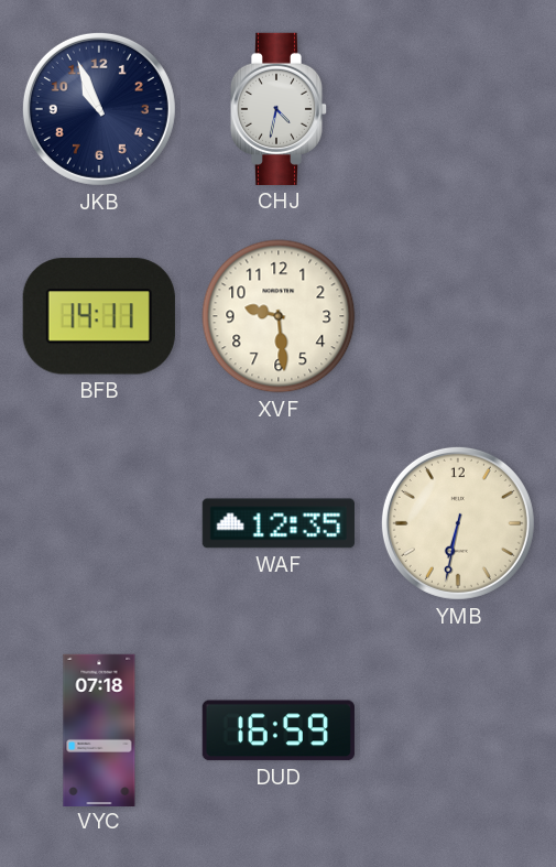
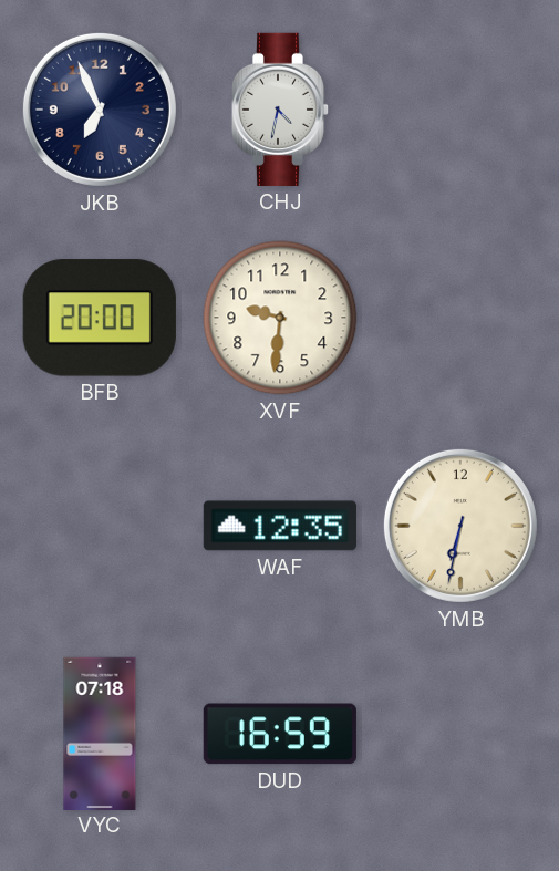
JKB: 10:56 -> 6:56
BFB: 14:11 -> 20:00
XVF: 9:29 -> 9:31
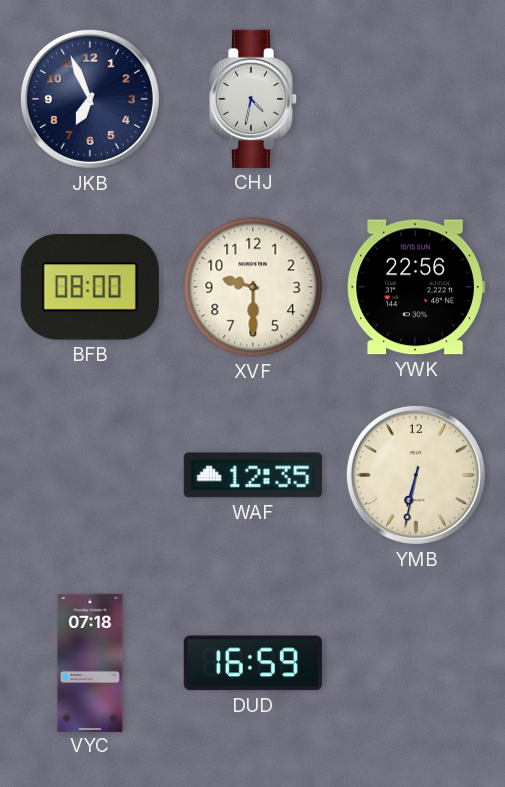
BFB: 20:00 -> 08:00
XVF: 9:31 -> 9:30
YWK: none -> 22:56
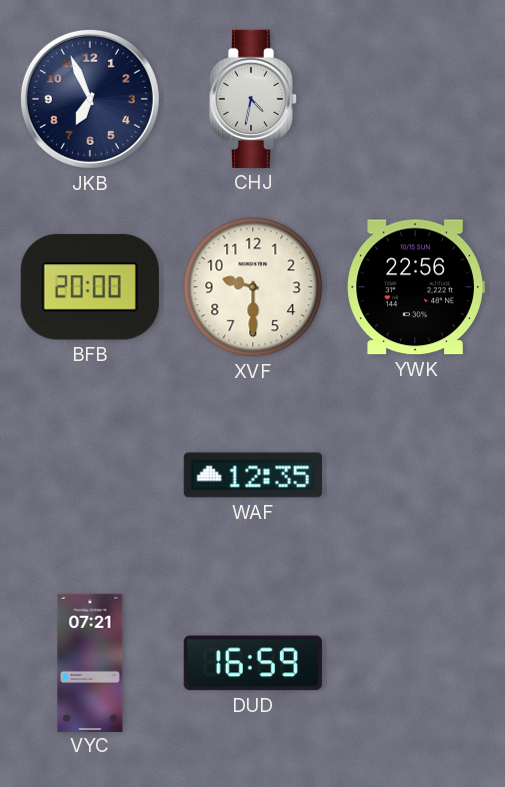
BFB: 08:00 -> 20:00
YMB: 6:32 -> none
VYC: 07:18 -> 07:21
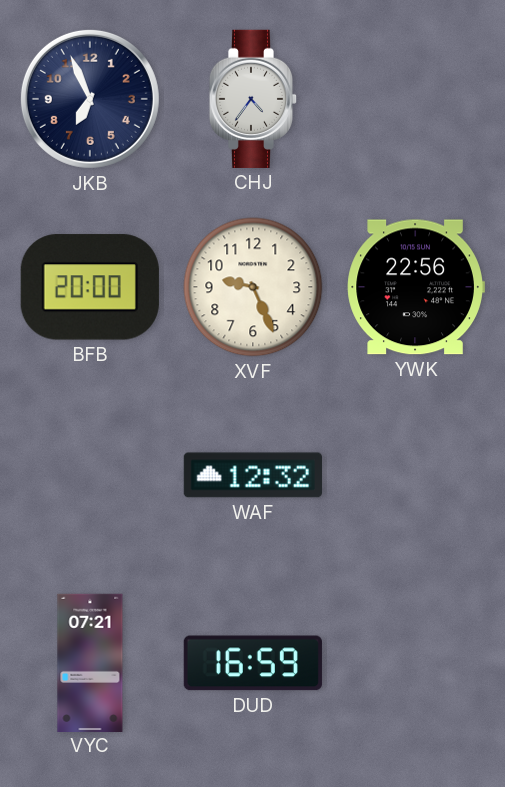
CHJ: 4:32 -> 4:36
XVF: 9:30 -> 9:26
WAF: 12:35 -> 12:32
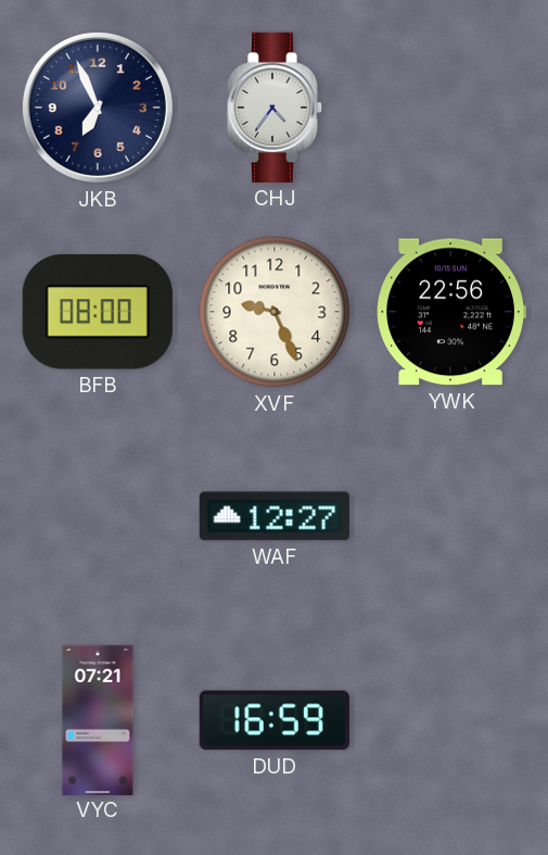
BFB: 20:00 -> 08:00
WAF: 12:32 -> 12:27
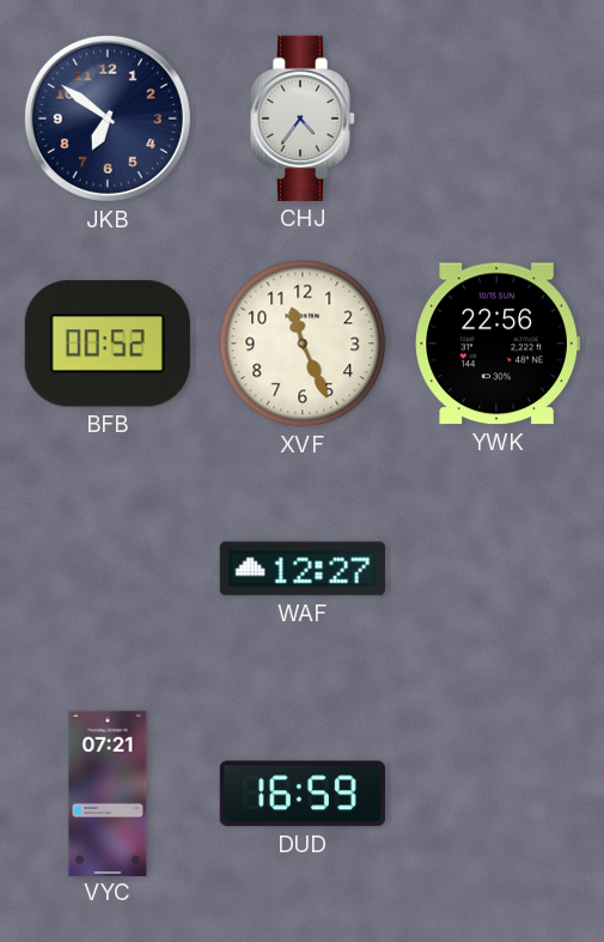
JKB: 6:56 -> 6:51
BFB: 08:00 -> 00:52
XVF: 9:26 -> 11:26
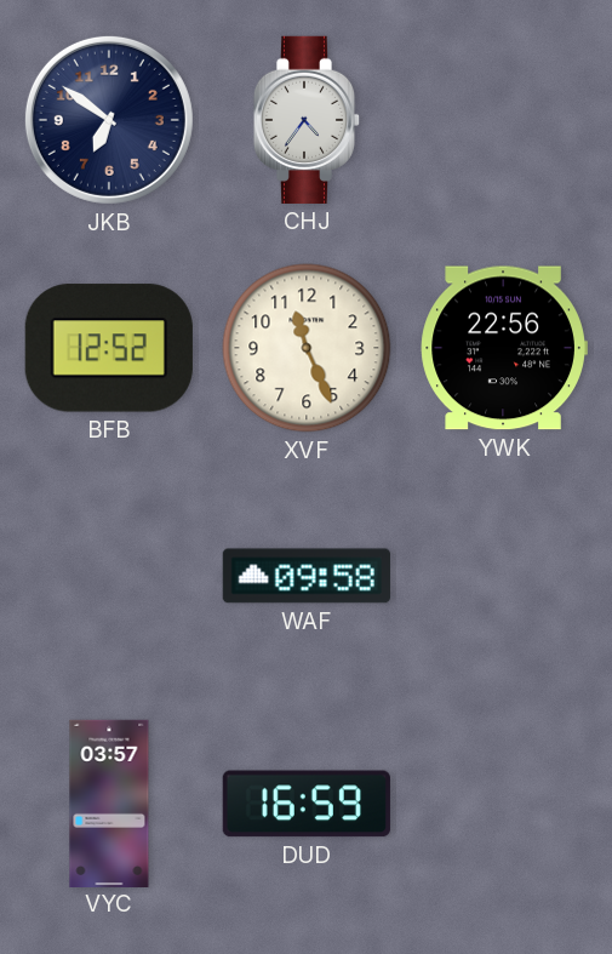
BFB: 00:52 -> 12:52
WAF: 12:27 -> 09:58
VYC: 07:21 -> 03:57
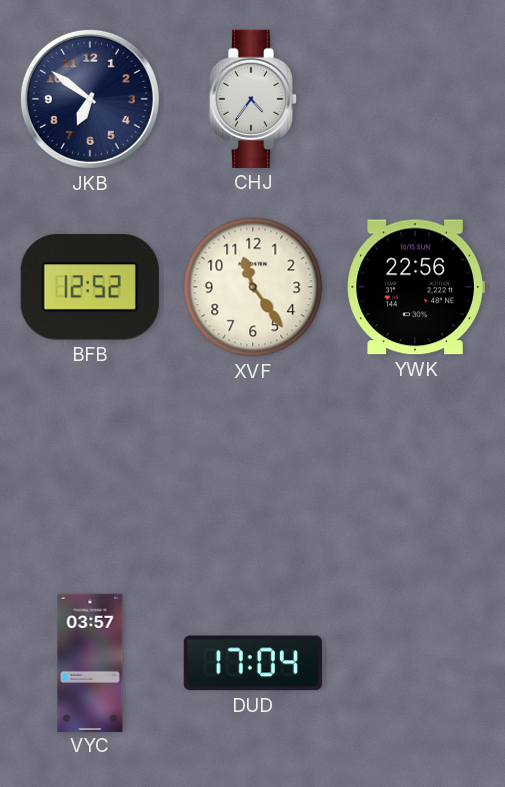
XVF: 11:26 -> 11:24
WAF: 09:58 -> none
DUD: 16:59 -> 17:04
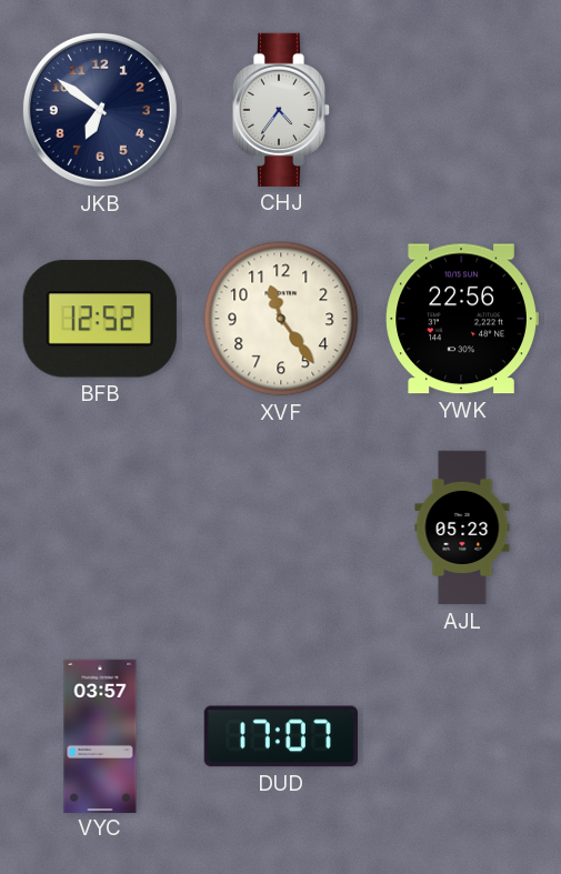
AJL: none -> 05:23
DUD: 17:04 -> 17:07
